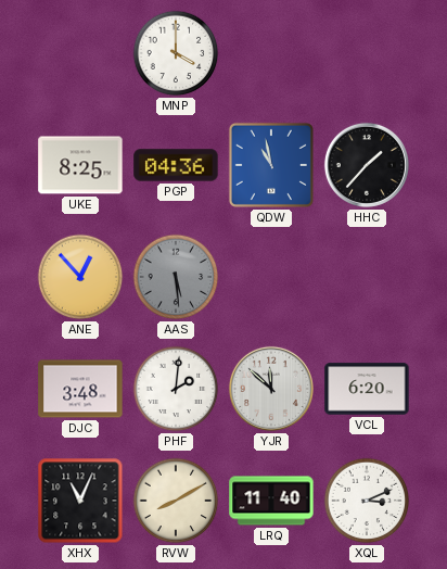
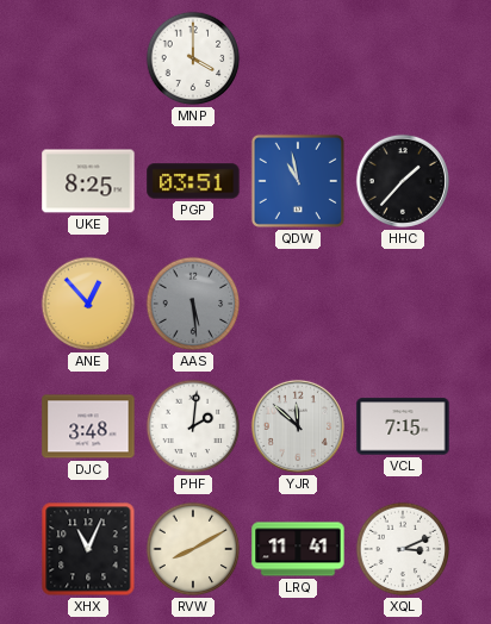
PGP: 04:36 -> 03:51
VCL: 6:20 -> 7:15
LRQ: 11:40 -> 11:41
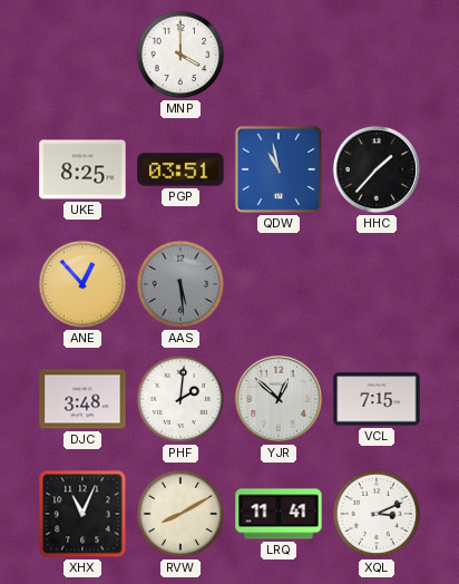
YJR: 11:52 -> 12:52
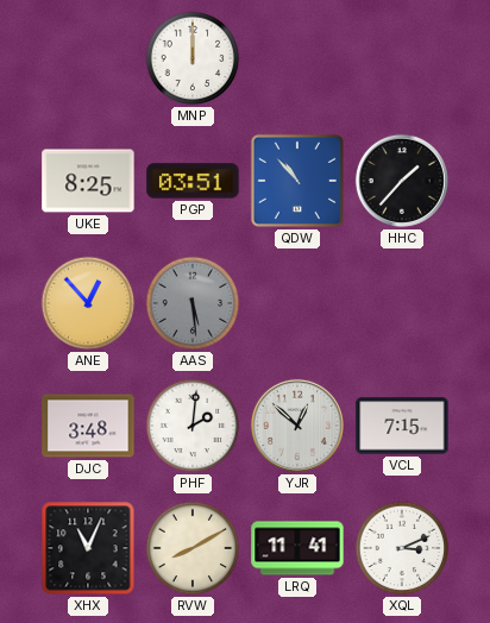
MNP: 4:00 -> 12:00
QDW: 10:58 -> 10:53
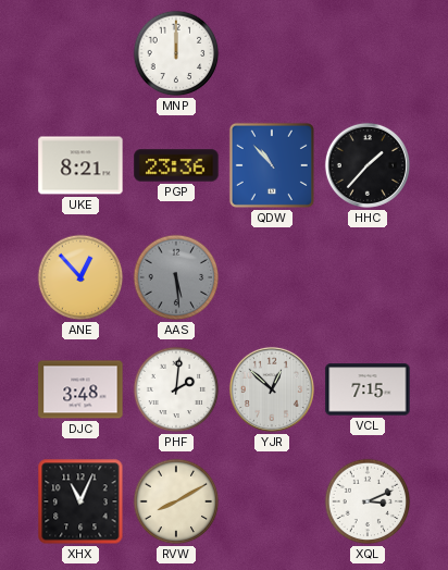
UKE: 8:25 -> 8:21
PGP: 03:51 -> 23:36
LRQ: 11:41 -> none
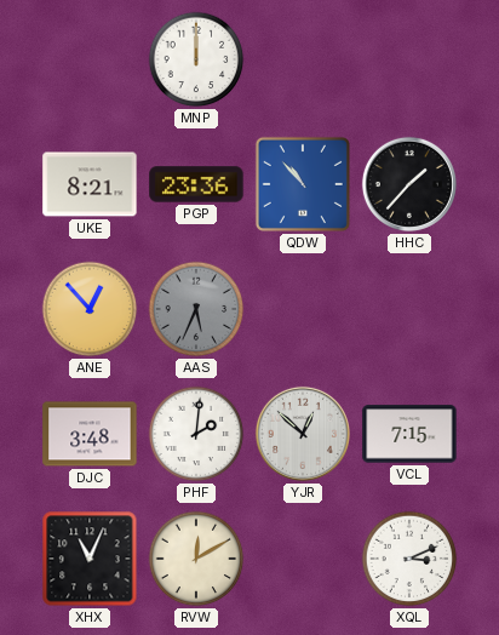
AAS: 5:29 -> 5:34
RVW: 8:10 -> 12:10
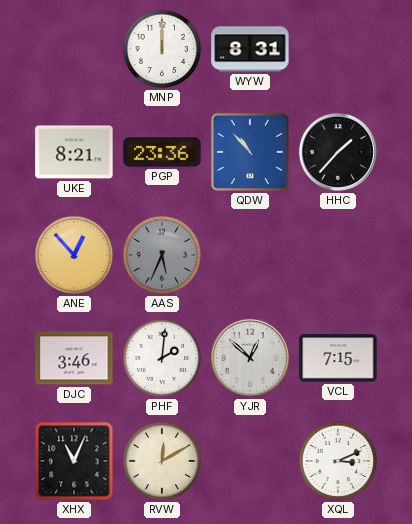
WYW: none -> 8:31
DJC: 3:48 -> 3:46
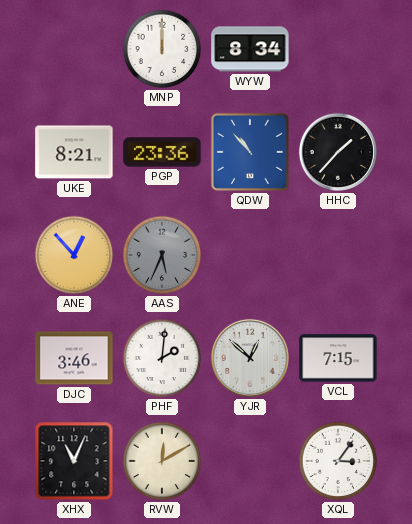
WYW: 8:31 -> 8:34
XQL: 3:11 -> 3:06
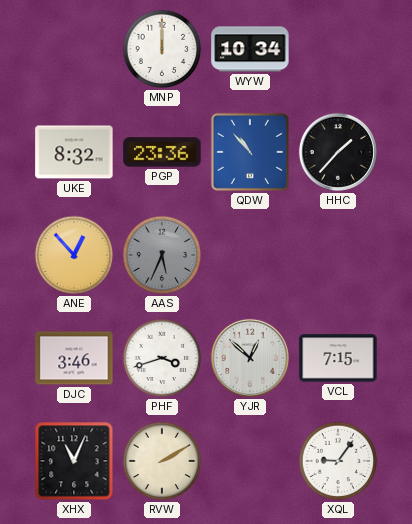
WYW: 8:34 -> 10:34
UKE: 8:21 -> 8:32
PHF: 2:01 -> 3:42
RVW: 12:10 -> 2:10
XQL: 3:06 -> 9:06
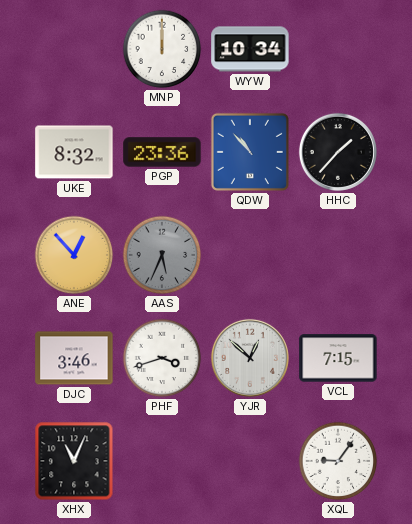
RVW: 2:10 -> none
